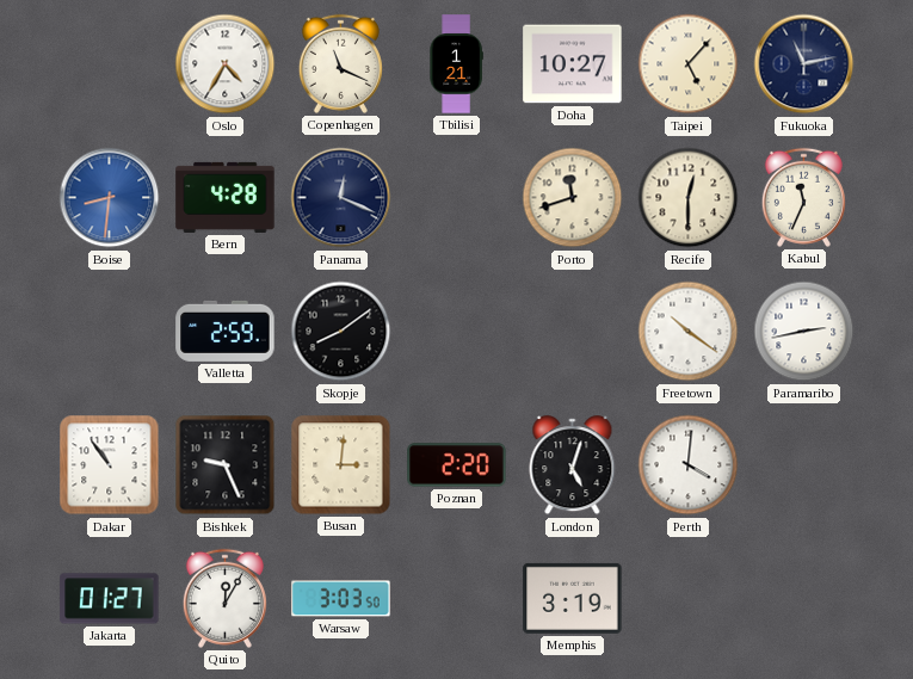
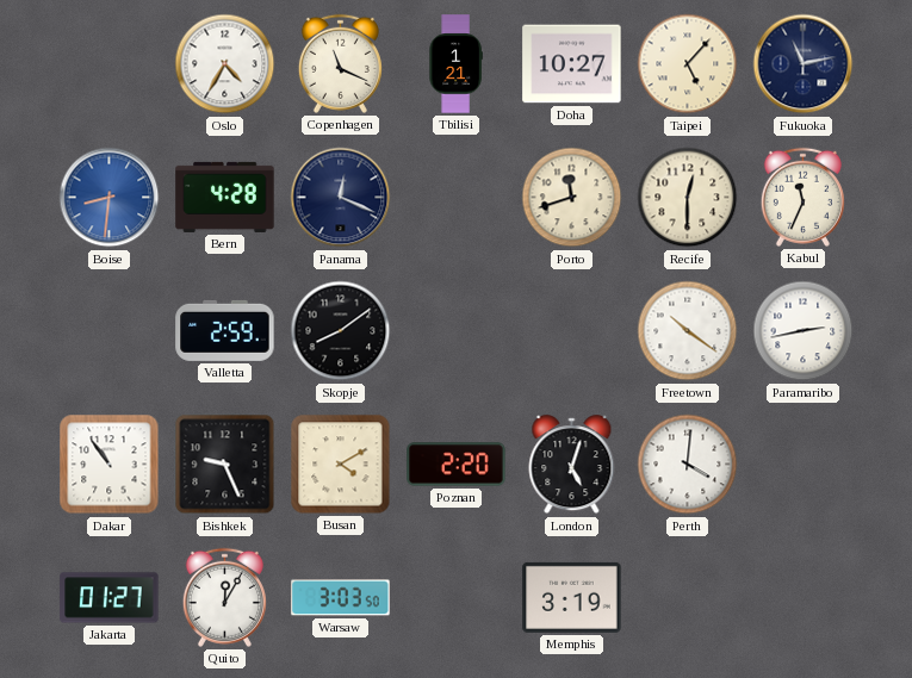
Busan: 3:01 -> 4:10
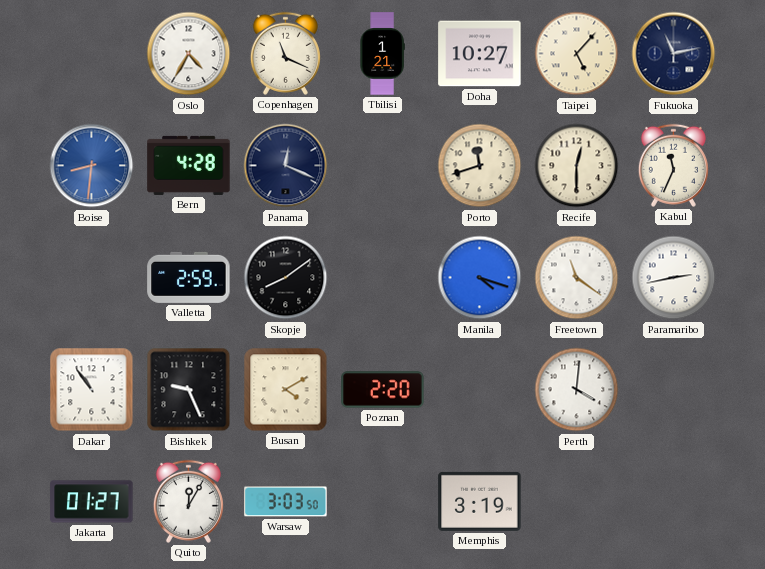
Manila: none -> 4:18
Freetown: 10:21 -> 11:21
London: 5:03 -> none
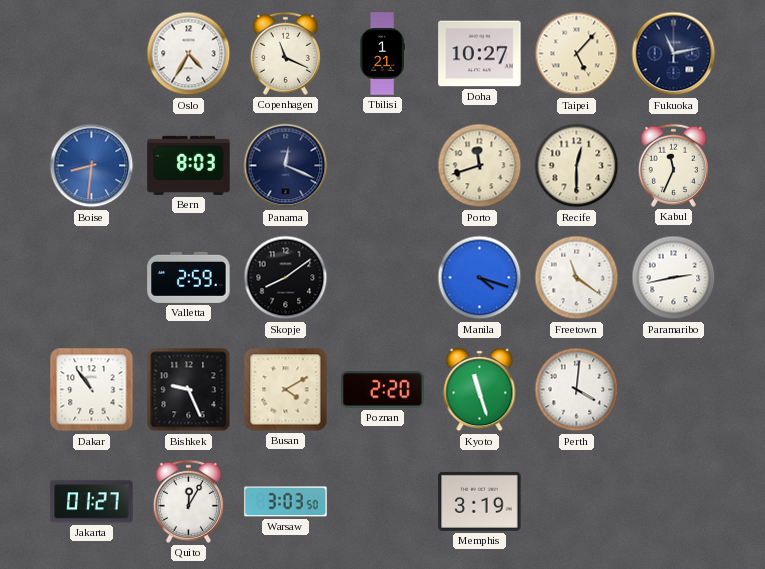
Bern: 4:28 -> 8:03
Kyoto: none -> 11:27
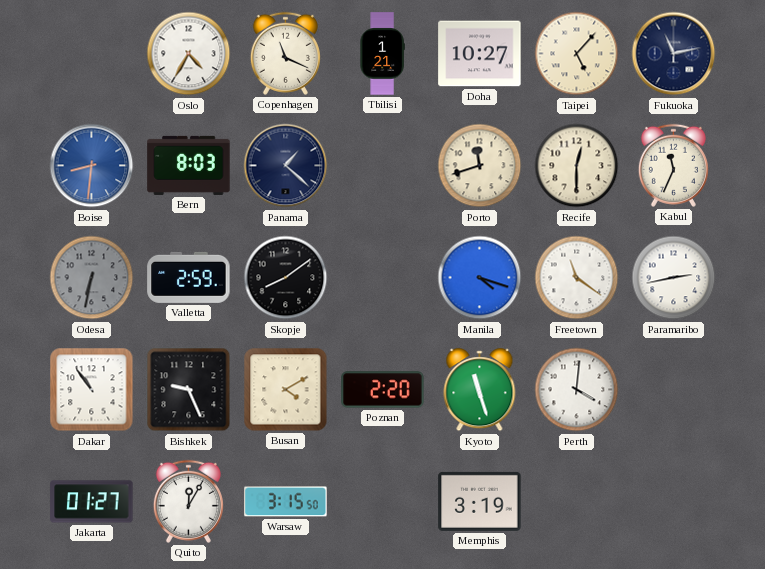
Panama: 12:19 -> 1:22
Odesa: none -> 6:32
Warsaw: 3:03 -> 3:15
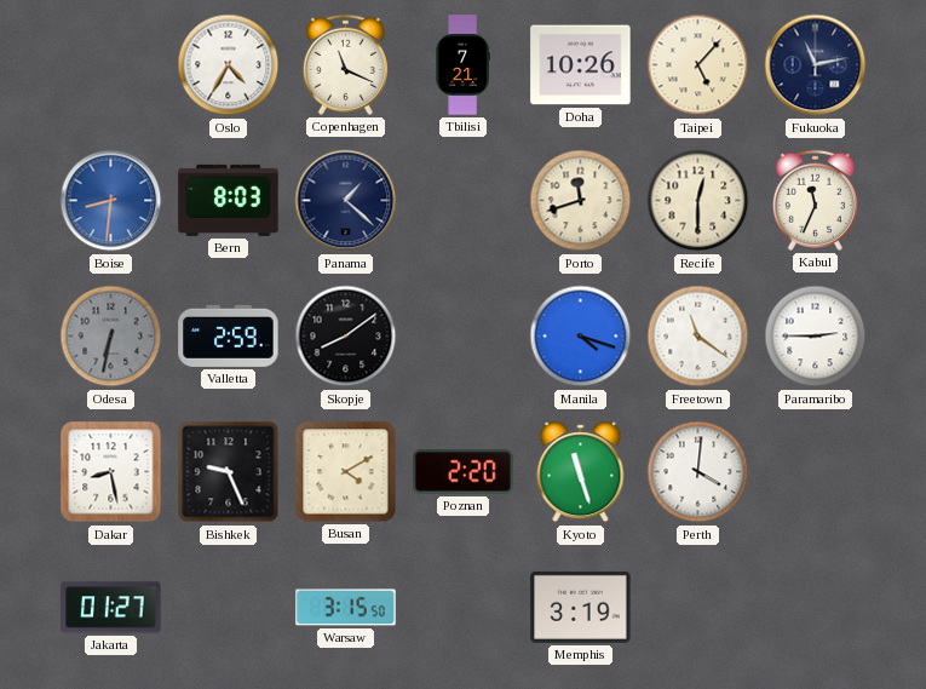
Tbilisi: 1:21 -> 7:21
Doha: 10:27 -> 10:26
Paramaribo: 2:43 -> 2:45
Dakar: 10:54 -> 8:28
Quito: 12:05 -> none
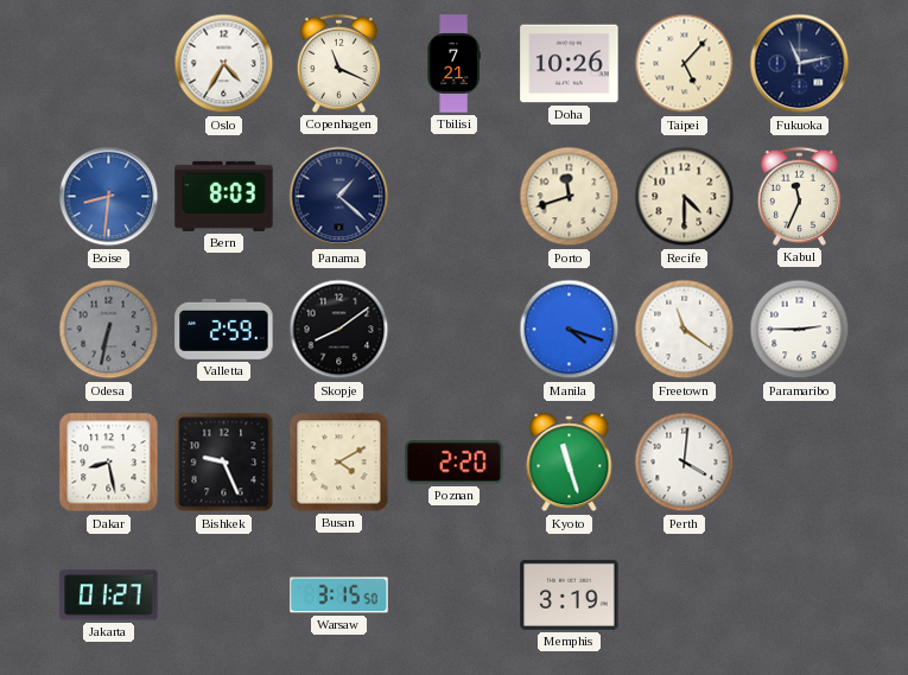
Recife: 12:30 -> 4:30
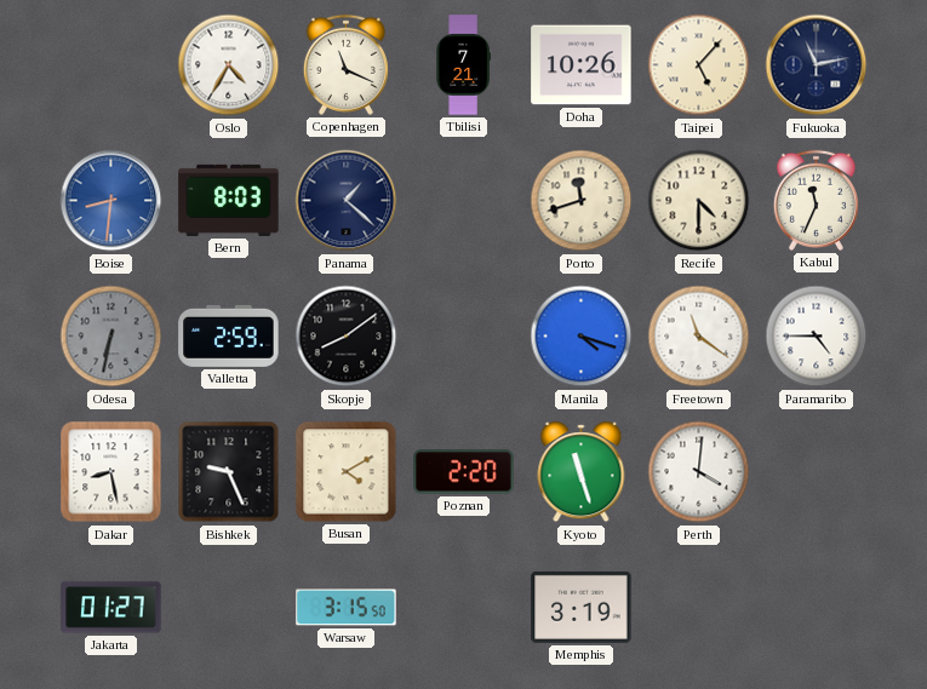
Paramaribo: 2:45 -> 4:45
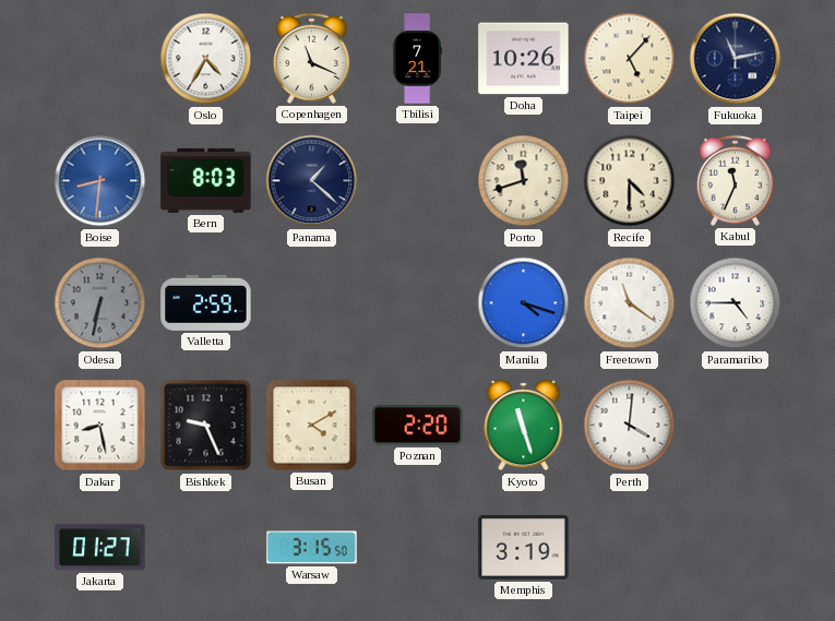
Skopje: 8:09 -> none
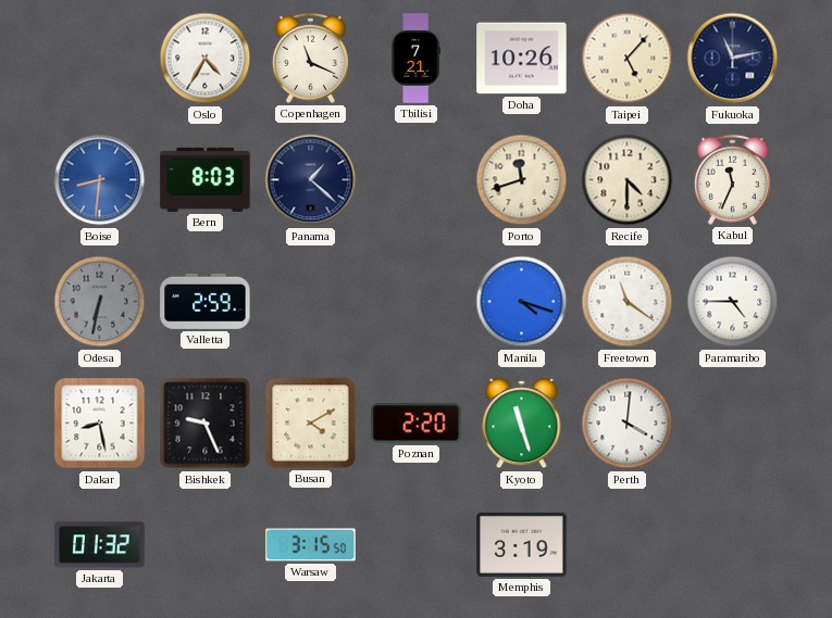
Jakarta: 01:27 -> 01:32
